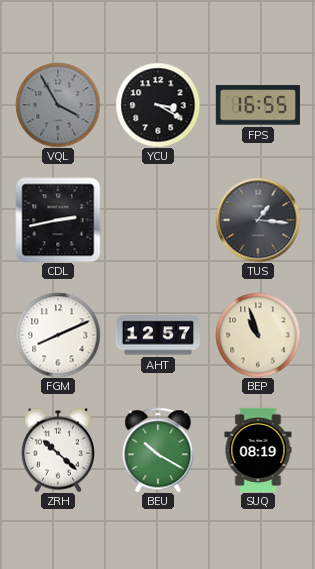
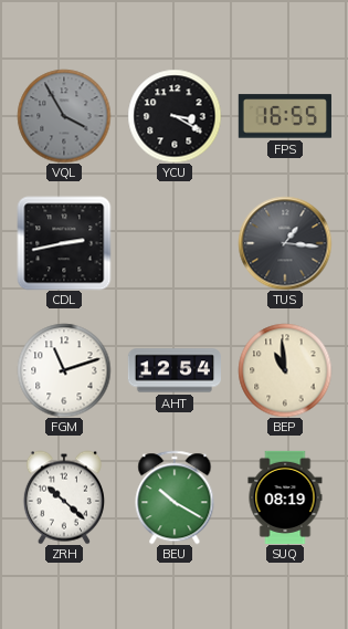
FGM: 8:11 -> 11:12
AHT: 12:57 -> 12:54
BEP: 10:57 -> 10:59
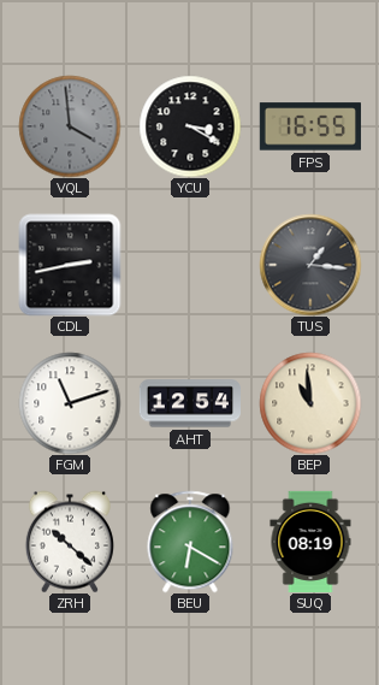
VQL: 3:55 -> 3:59
BEU: 10:20 -> 6:20
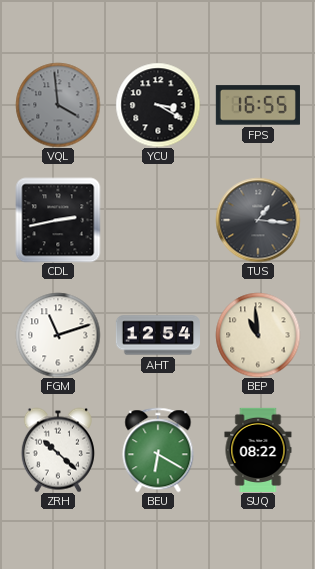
SUQ: 08:19 -> 08:22
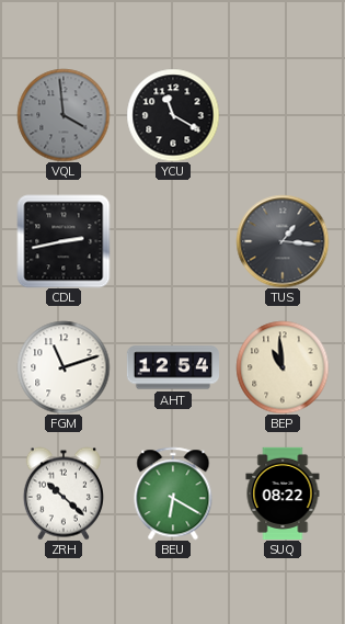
YCU: 3:20 -> 11:20
FPS: 16:55 -> none
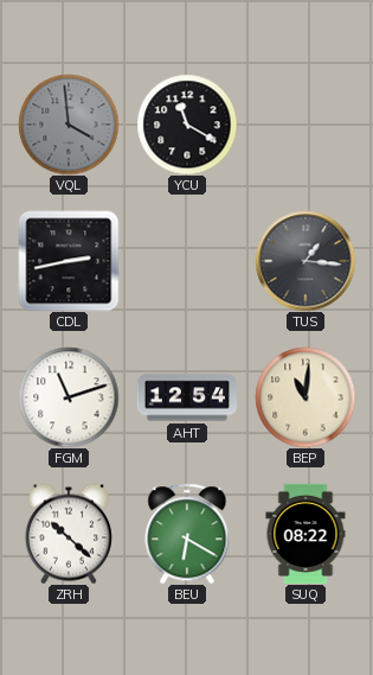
BEP: 10:59 -> 11:01
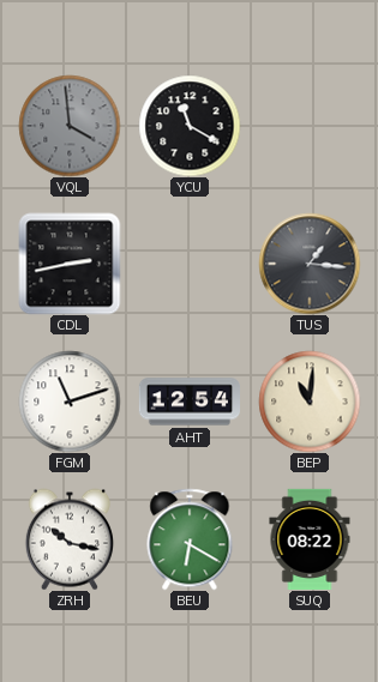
ZRH: 10:22 -> 10:17
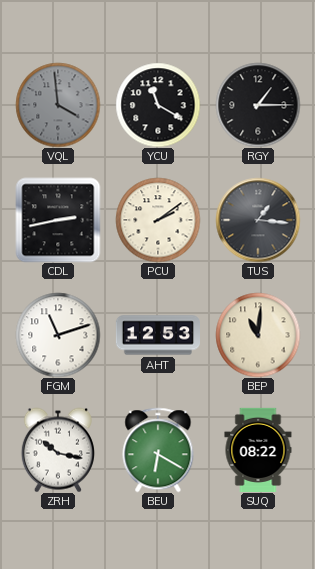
RGY: none -> 1:15
PCU: none -> 2:09
AHT: 12:54 -> 12:53
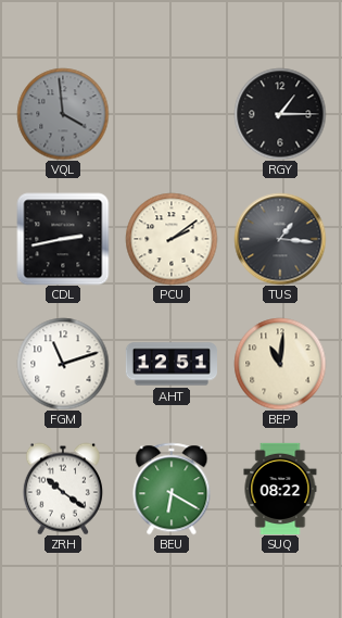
YCU: 11:20 -> none
AHT: 12:53 -> 12:51
ZRH: 10:17 -> 10:21
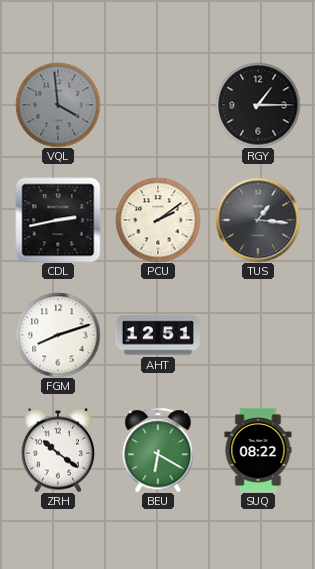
FGM: 11:12 -> 8:12
BEP: 11:01 -> none
